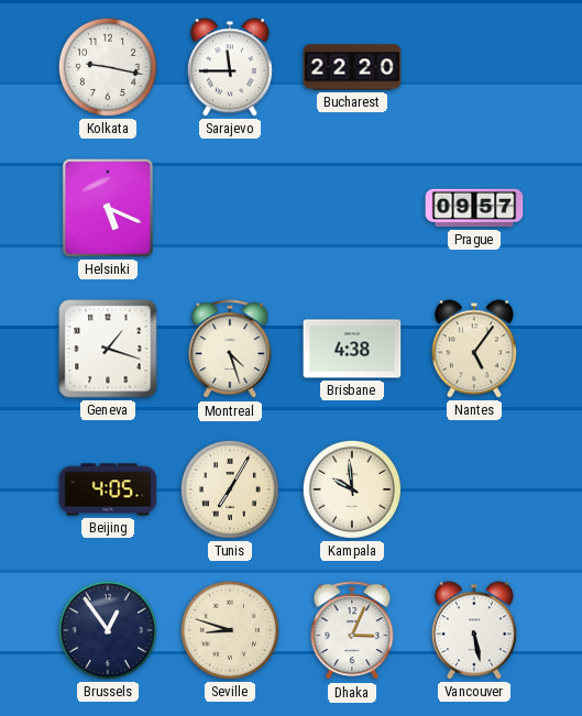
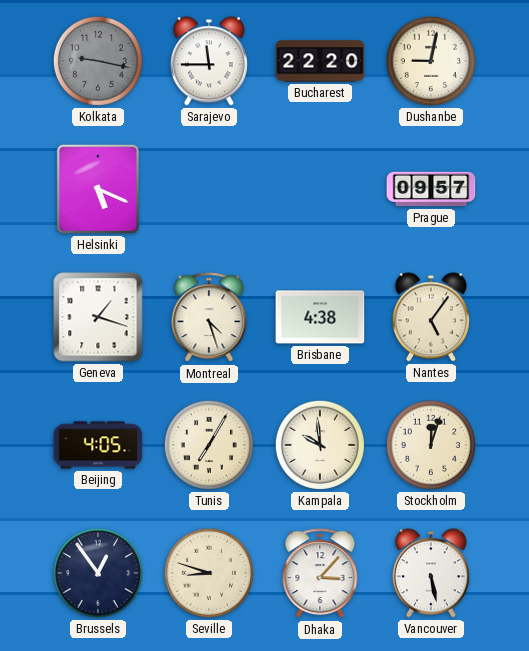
Kolkata dial: white -> grey
Dushanbe: none -> 9:02
Stockholm: none -> 12:03
Dhaka: 3:04 -> 3:07
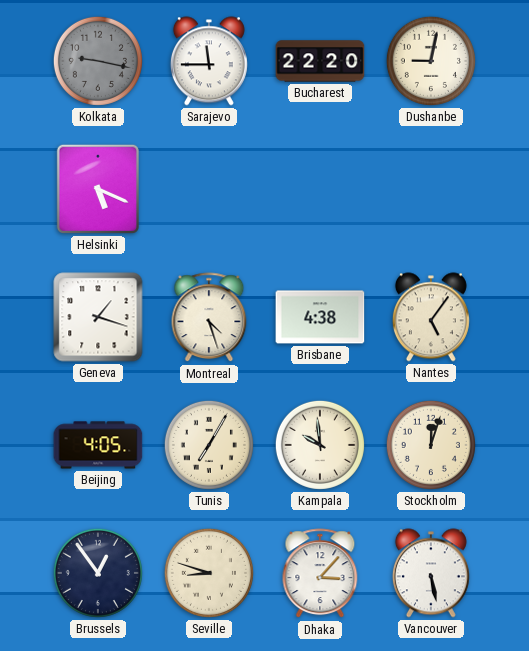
Prague: 09:57 -> none
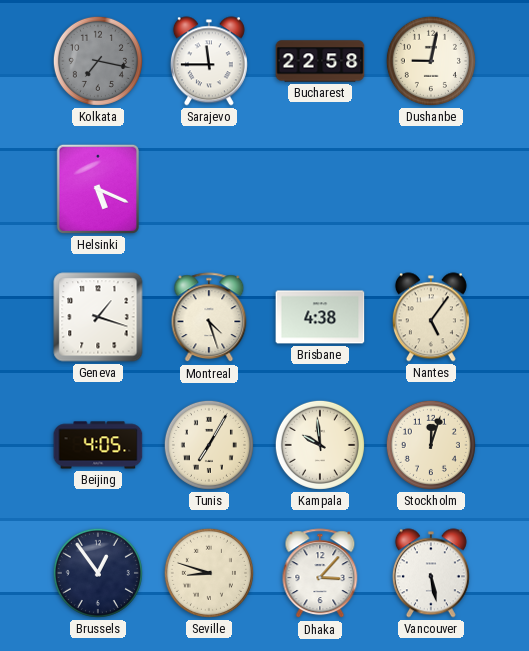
Kolkata: 9:17 -> 7:17
Bucharest: 22:20 -> 22:58
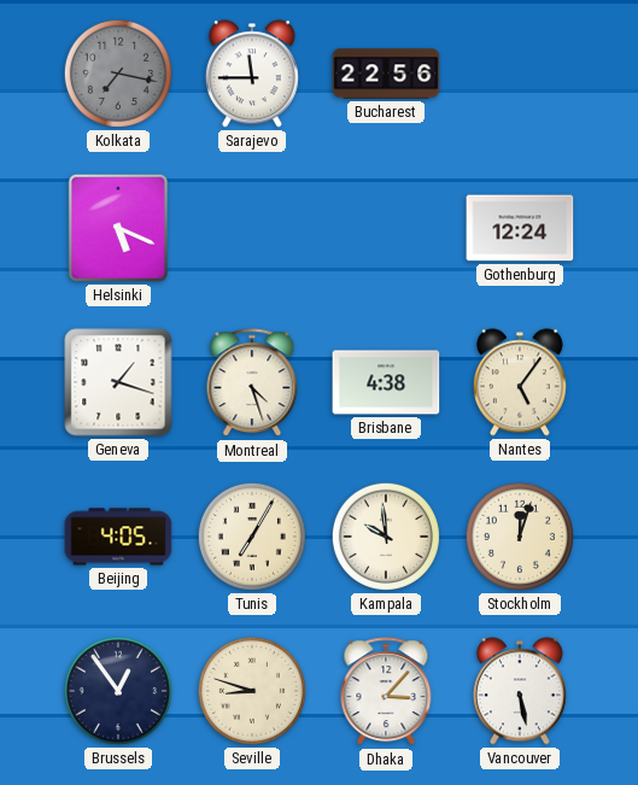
Bucharest: 22:58 -> 22:56
Dushanbe: 9:02 -> none
Gothenburg: none -> 12:24
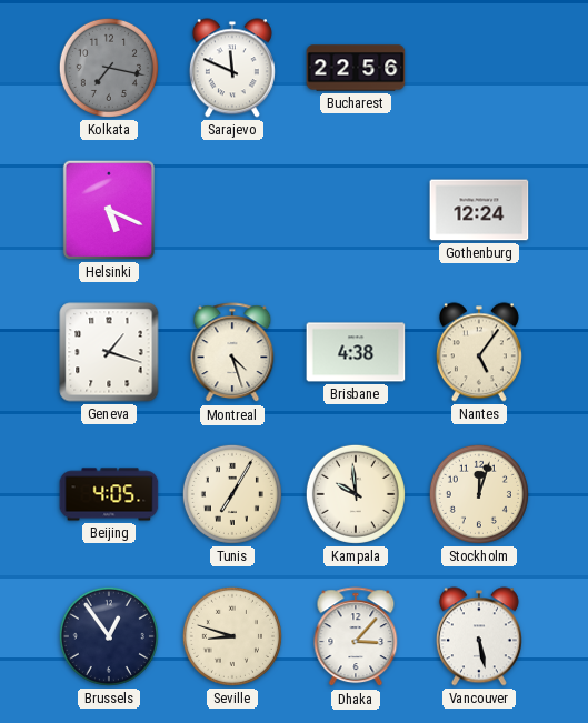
Sarajevo: 11:45 -> 11:49
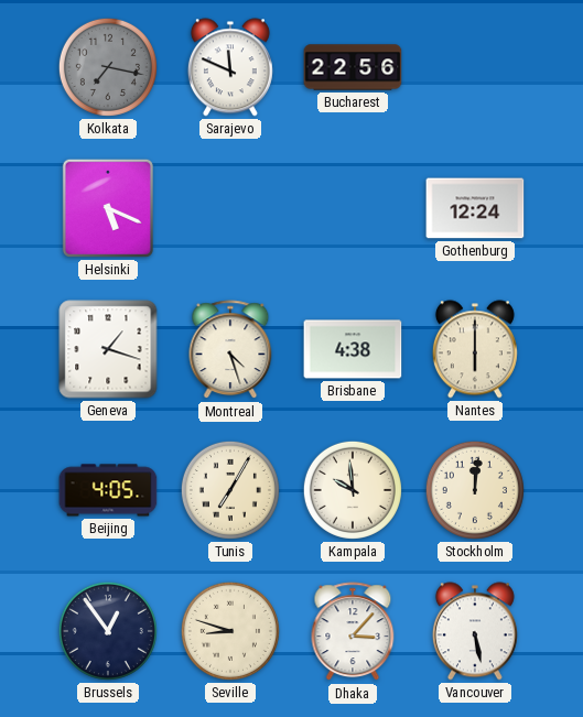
Nantes: 5:06 -> 6:00
Stockholm: 12:03 -> 12:01
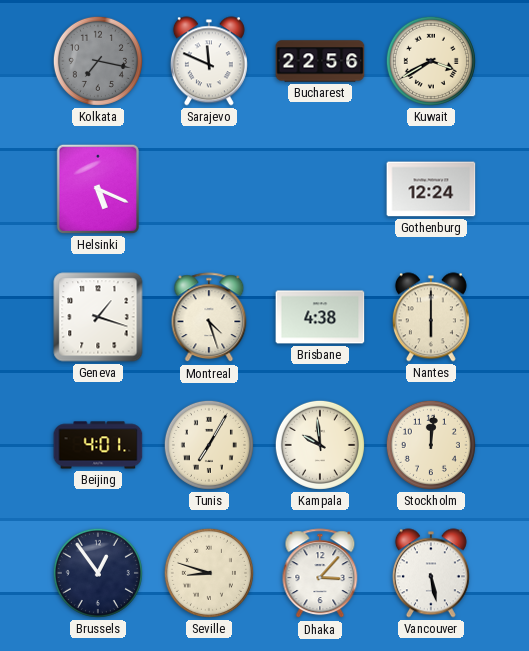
Kuwait: none -> 3:40
Beijing: 4:05 -> 4:01
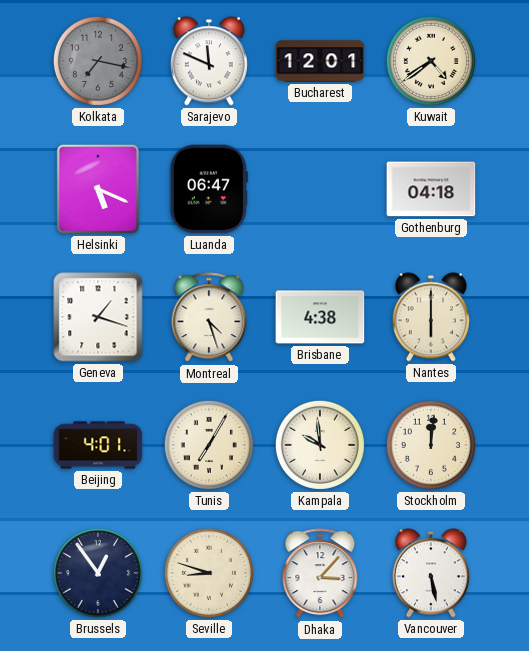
Bucharest: 22:56 -> 12:01
Kuwait: 3:40 -> 4:39
Luanda: none -> 06:47
Gothenburg: 12:24 -> 04:18
